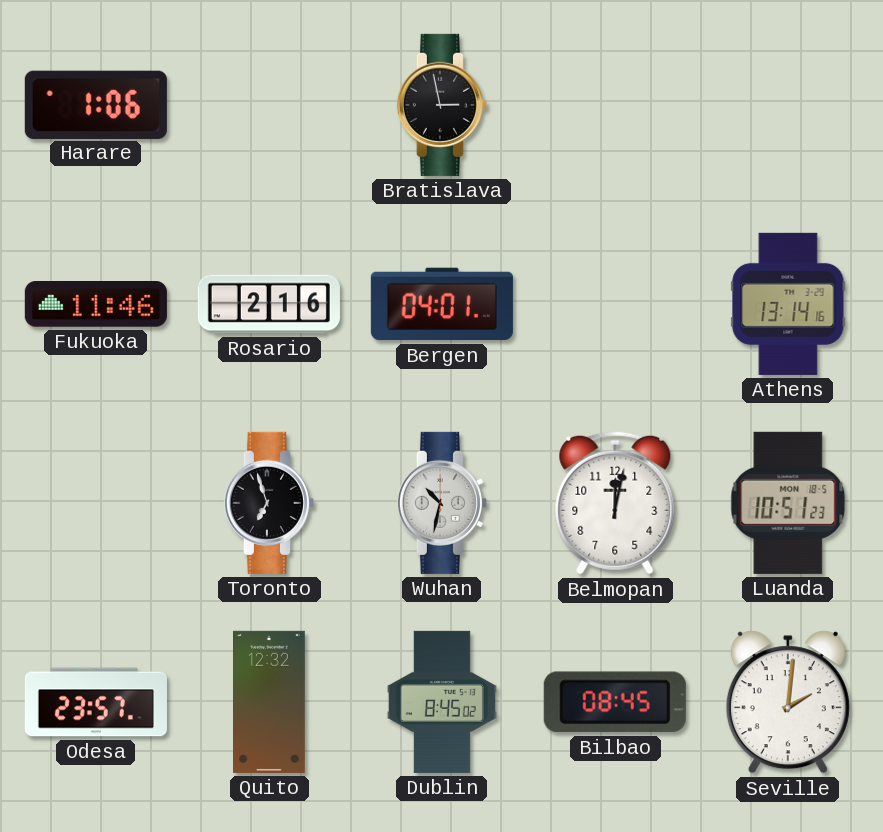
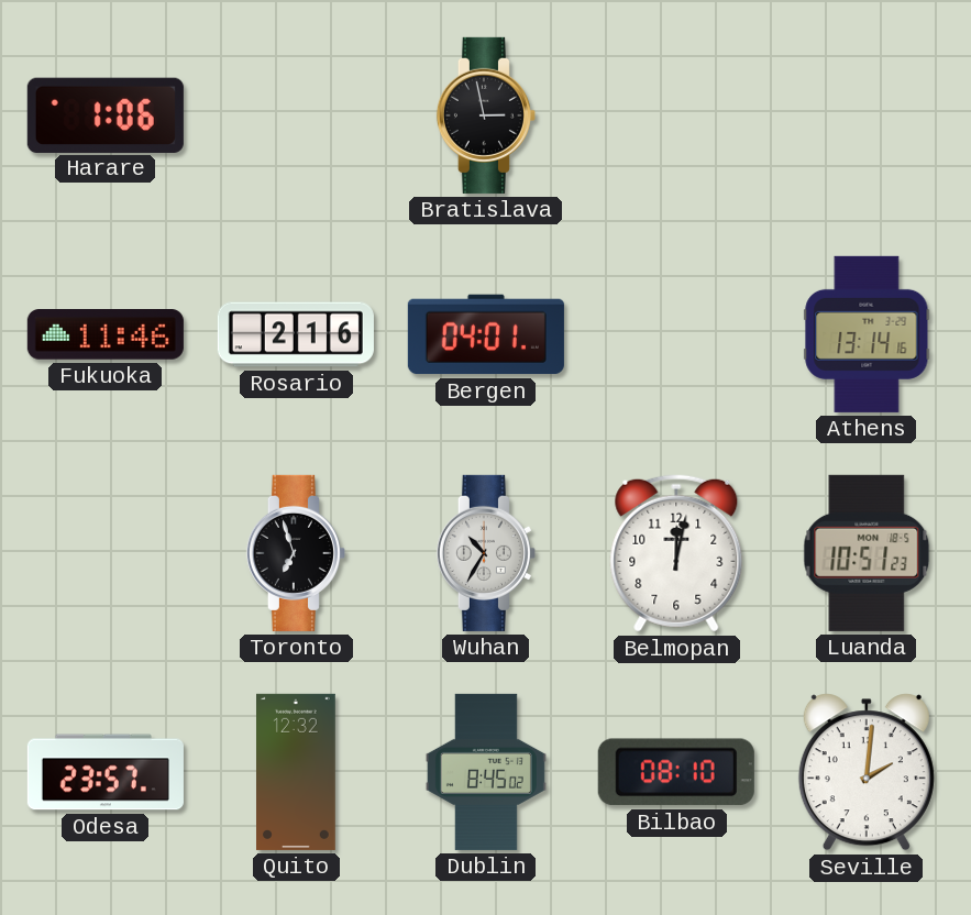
Wuhan: 10:32 -> 10:35
Bilbao: 08:45 -> 08:10
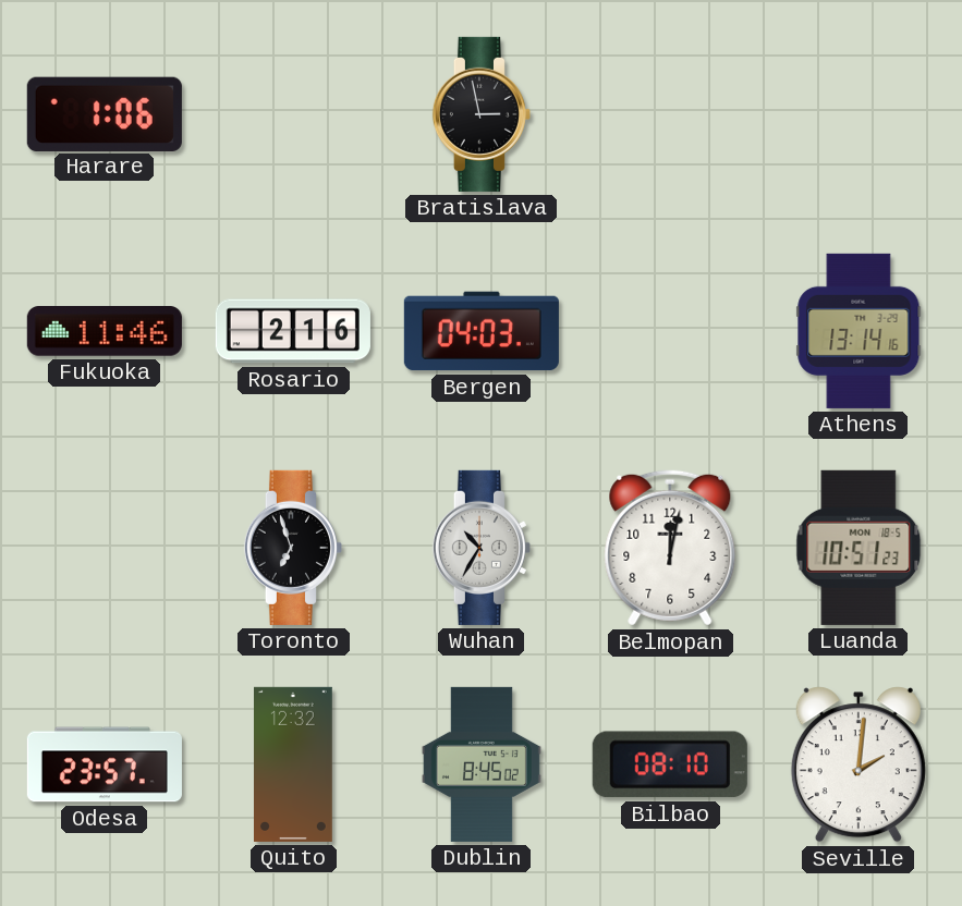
Bergen: 04:01 -> 04:03
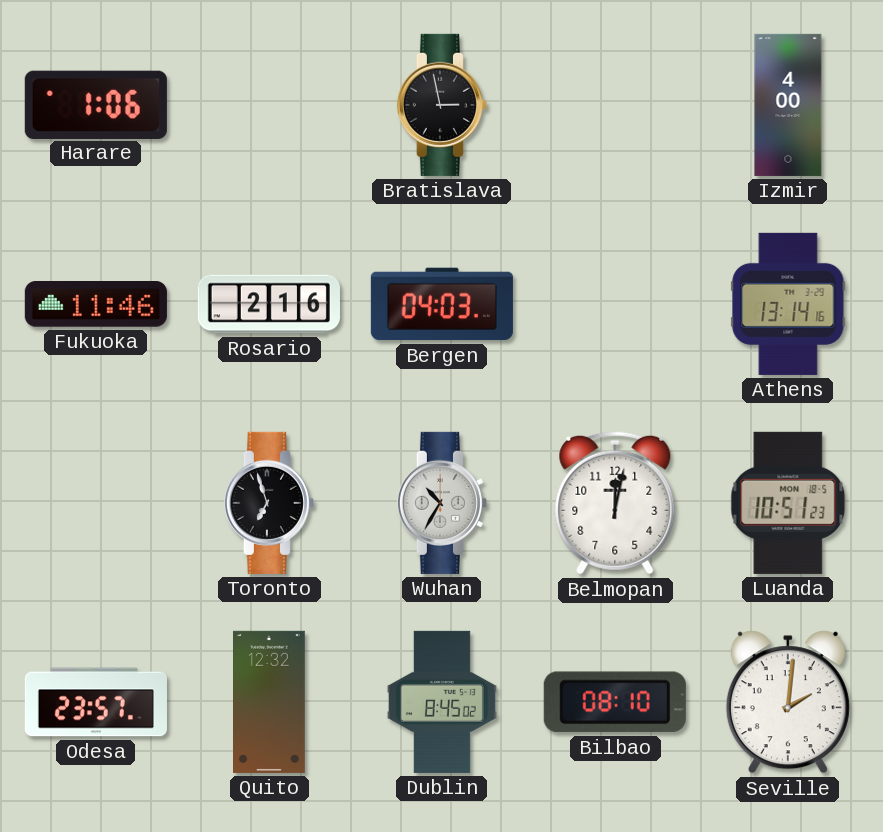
Izmir: none -> 4:00
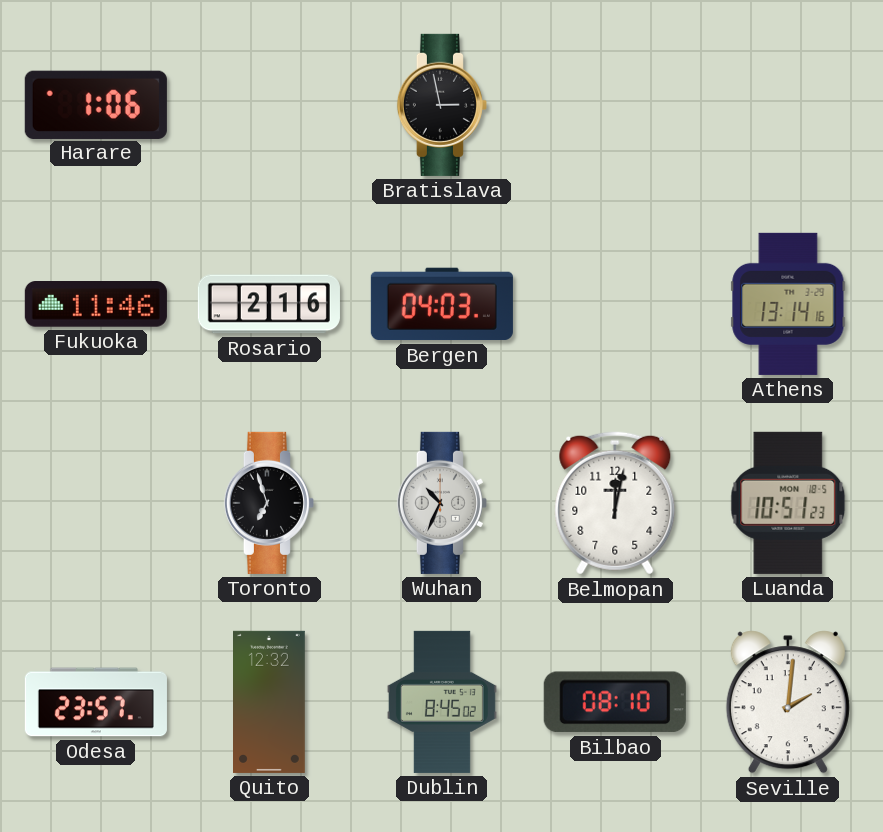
Izmir: 4:00 -> none
Wuhan: 10:35 -> 10:34
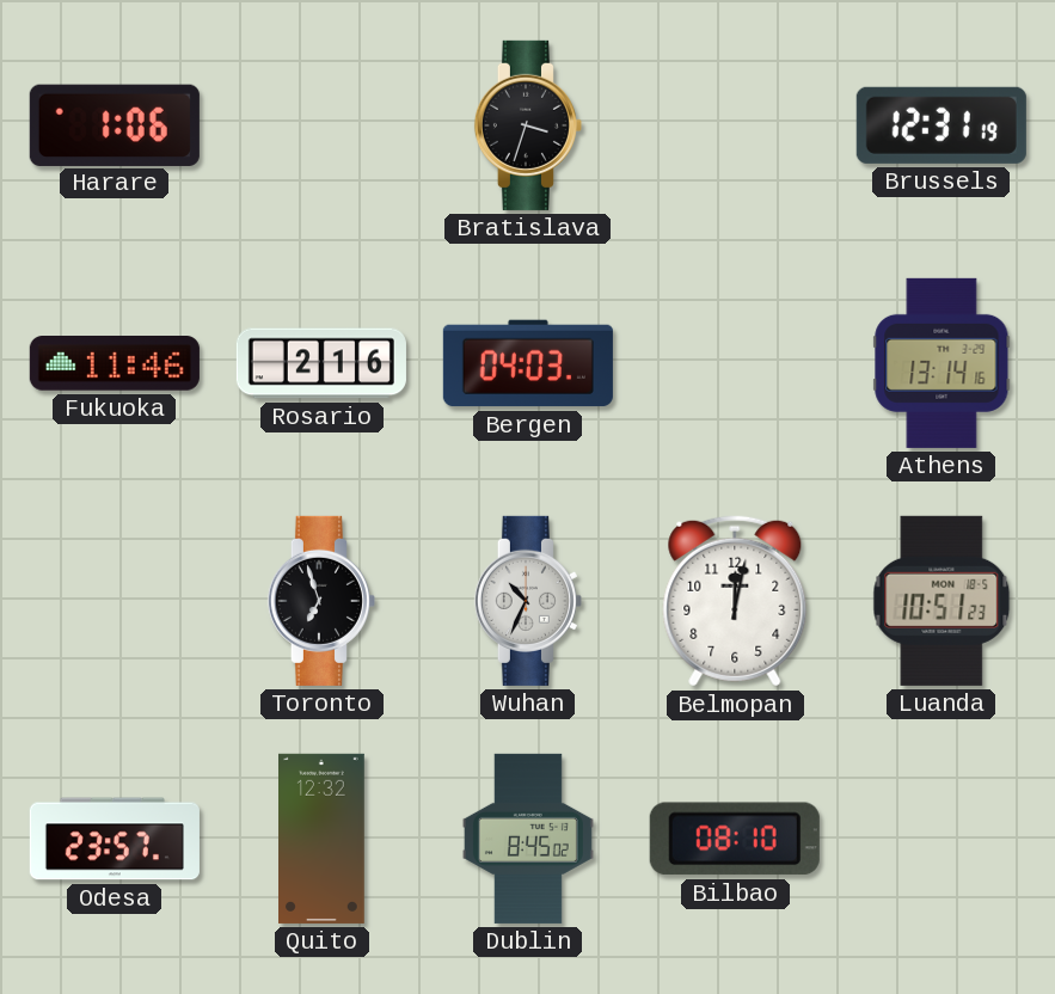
Bratislava: 2:58 -> 3:33
Brussels: none -> 12:31
Seville: 2:01 -> none
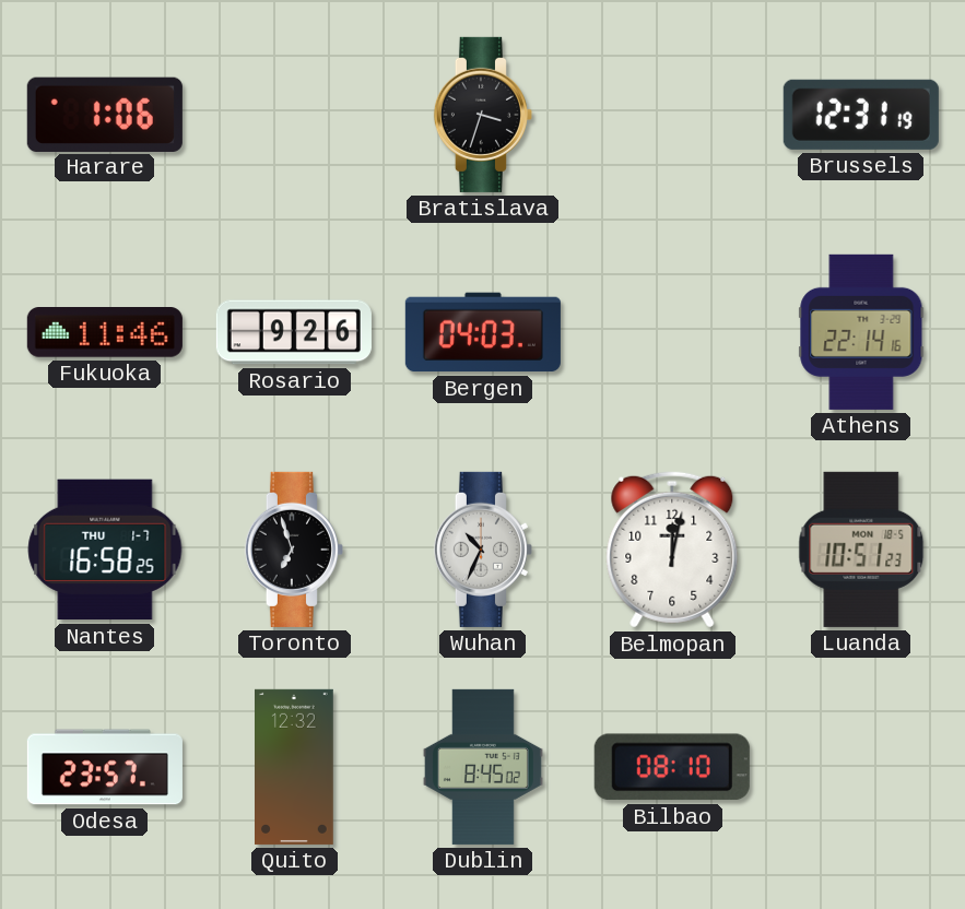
Rosario: 2:16 -> 9:26
Athens: 13:14 -> 22:14
Nantes: none -> 16:58
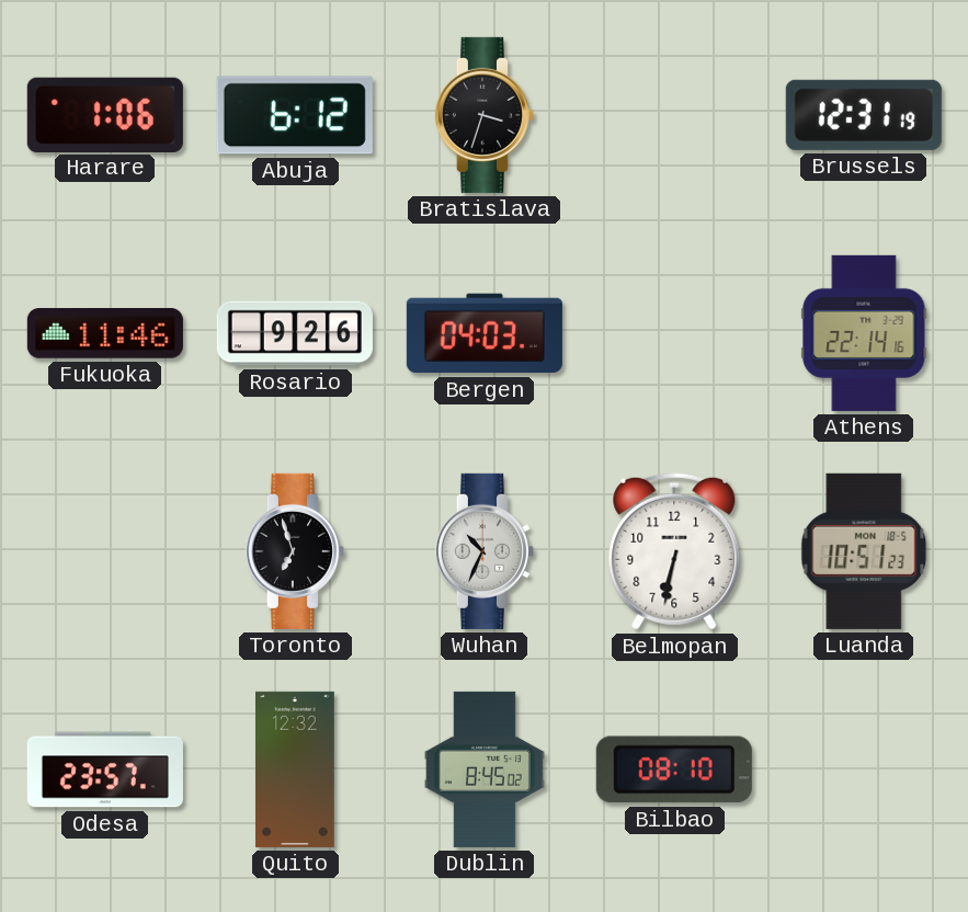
Abuja: none -> 6:12
Nantes: 16:58 -> none
Belmopan: 12:02 -> 6:32
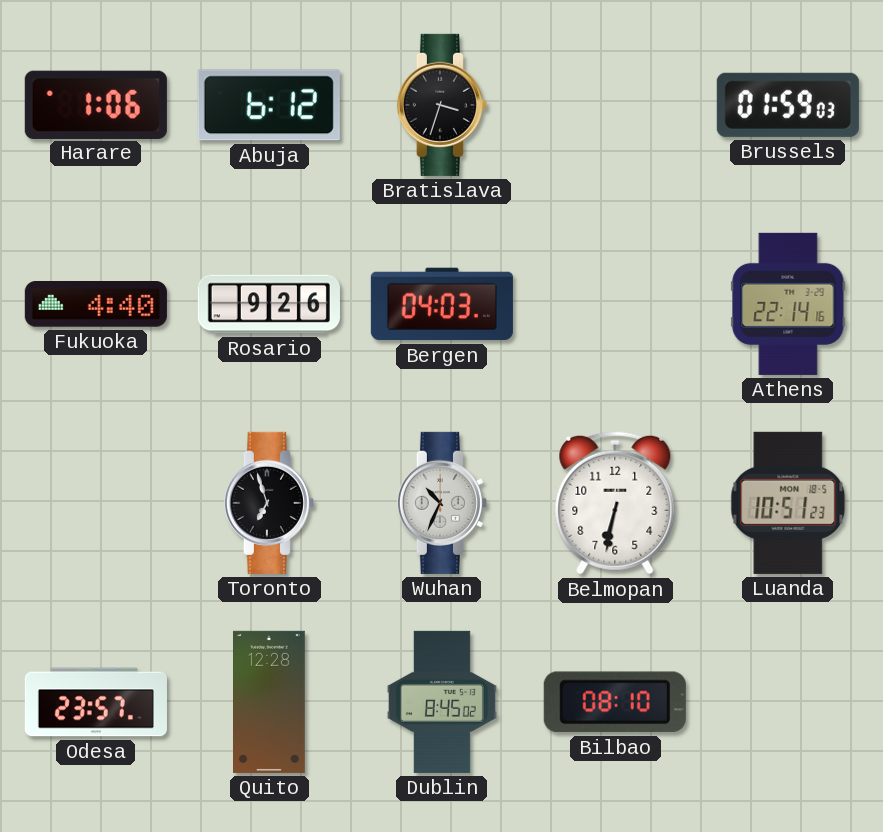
Brussels: 12:31 -> 01:59
Fukuoka: 11:46 -> 4:40
Quito: 12:32 -> 12:28
